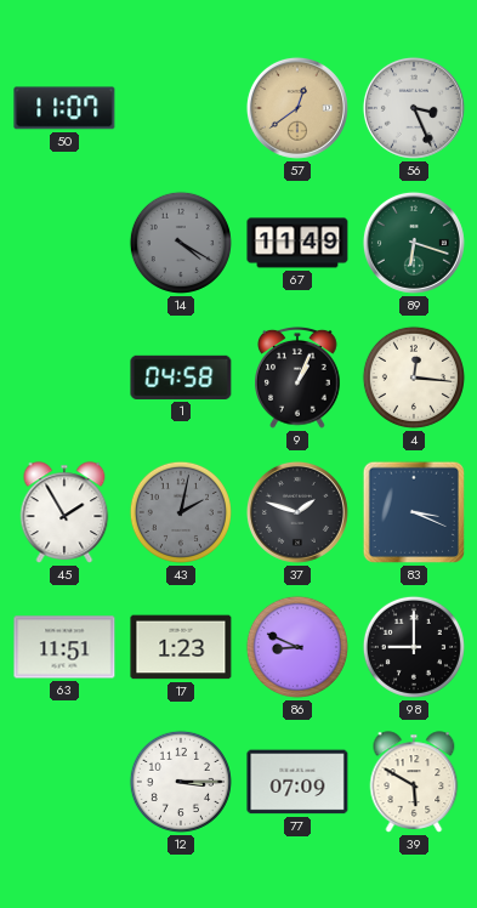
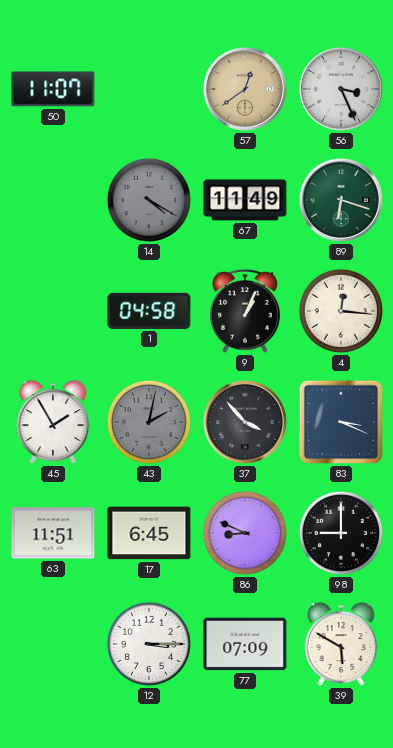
37: 1:48 -> 3:53
17: 1:23 -> 6:45
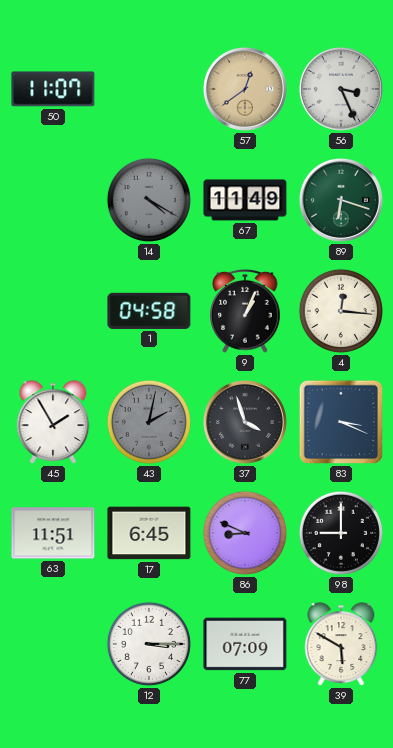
37: 3:53 -> 3:57
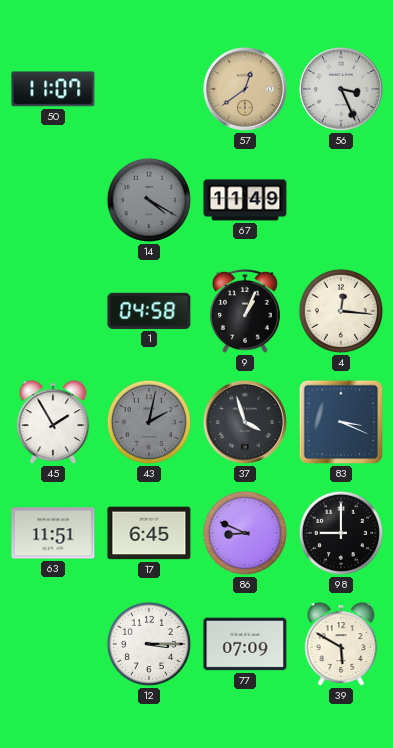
89: 6:18 -> none
